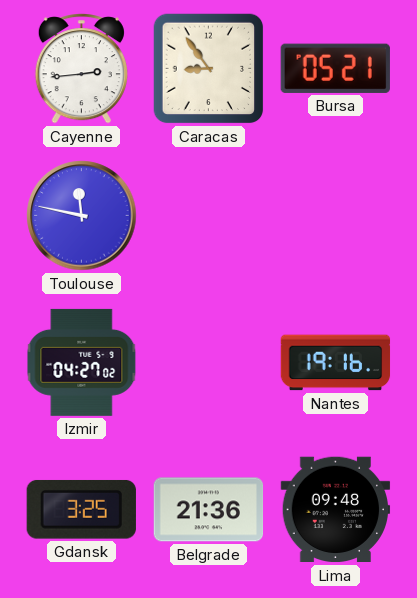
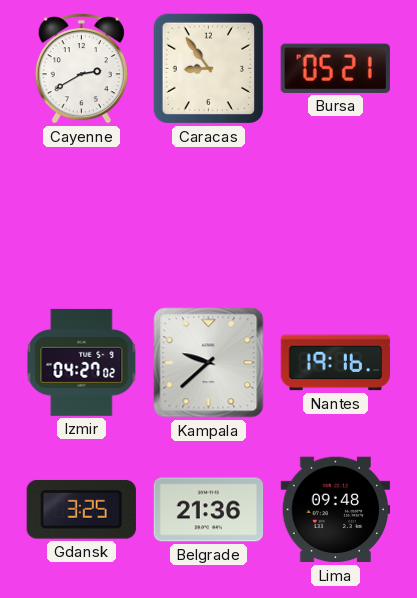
Cayenne: 2:44 -> 2:40
Toulouse: 11:47 -> none
Kampala: none -> 9:38
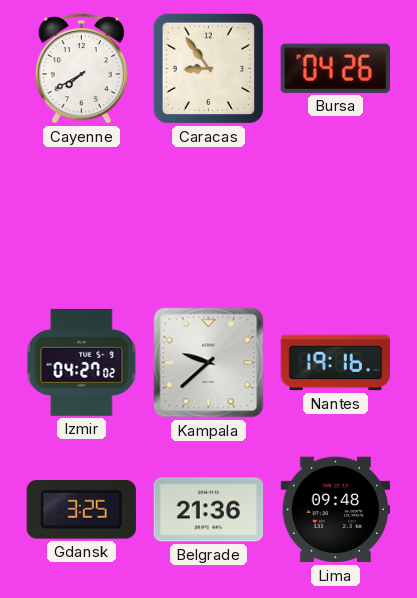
Cayenne: 2:40 -> 7:40
Bursa: 05:21 -> 04:26
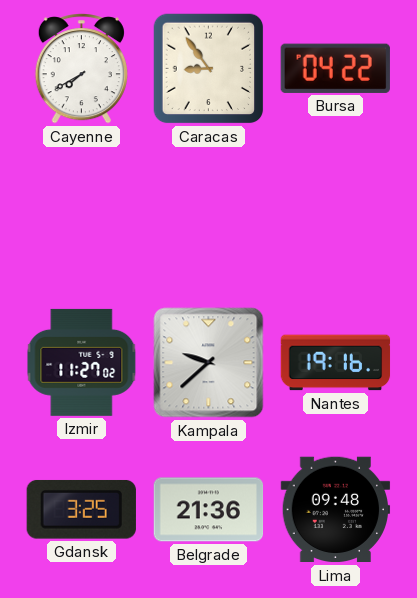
Bursa: 04:26 -> 04:22
Izmir: 04:27 -> 11:27
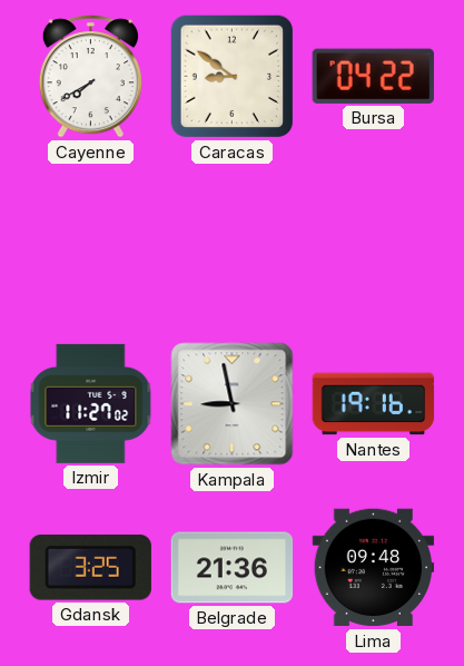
Caracas: 8:54 -> 8:51
Kampala: 9:38 -> 8:58
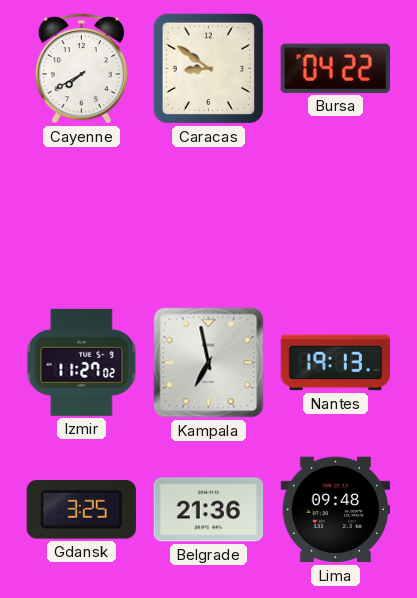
Kampala: 8:58 -> 6:58
Nantes: 19:16 -> 19:13
